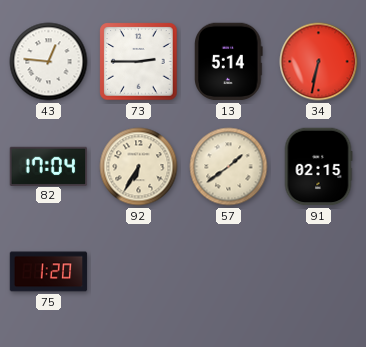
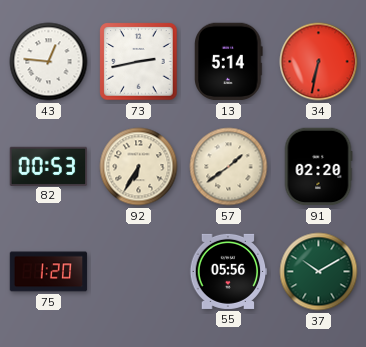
73: 2:45 -> 2:43
82: 17:04 -> 00:53
91: 02:15 -> 02:20
55: none -> 05:56
37: none -> 10:10
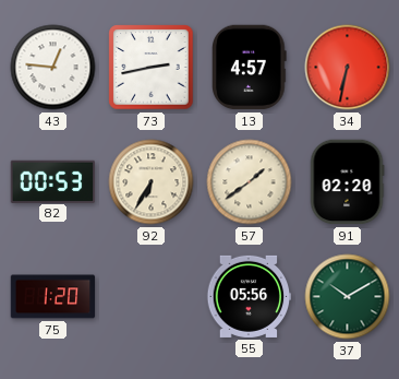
13: 5:14 -> 4:57
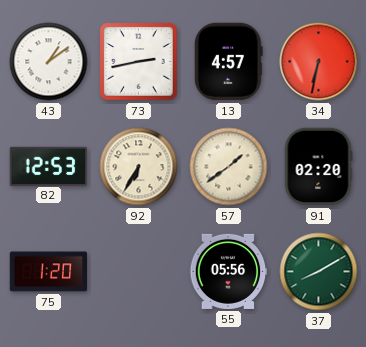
43: 12:46 -> 1:09
82: 00:53 -> 12:53
37: 10:10 -> 8:10
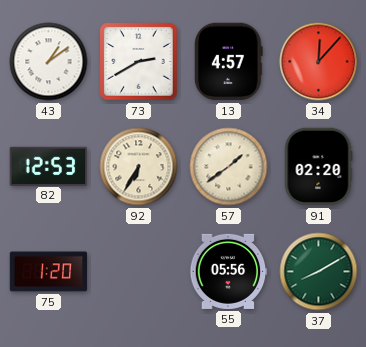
73: 2:43 -> 2:40
34: 6:32 -> 12:07
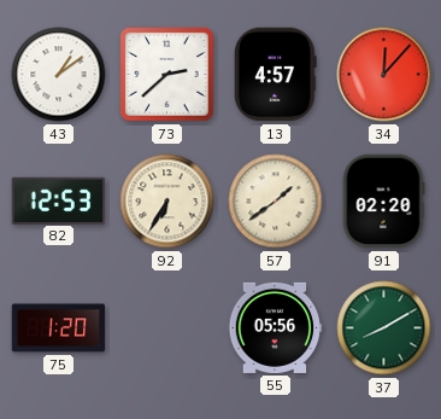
73: 2:40 -> 2:38
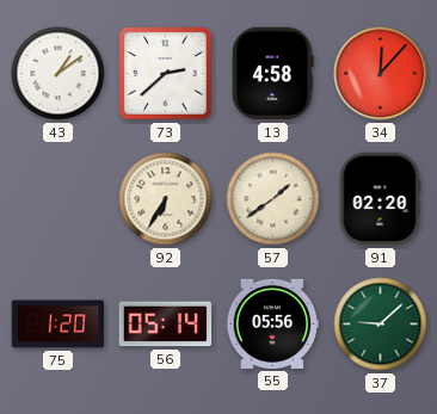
13: 4:57 -> 4:58
82: 12:53 -> none
56: none -> 05:14
37: 8:10 -> 9:08
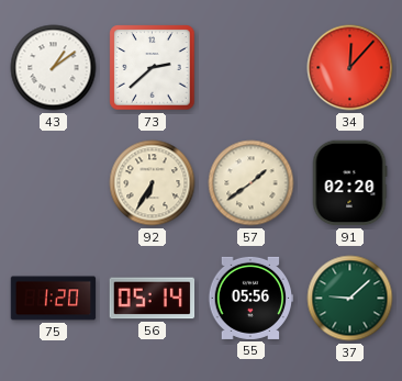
13: 4:58 -> none
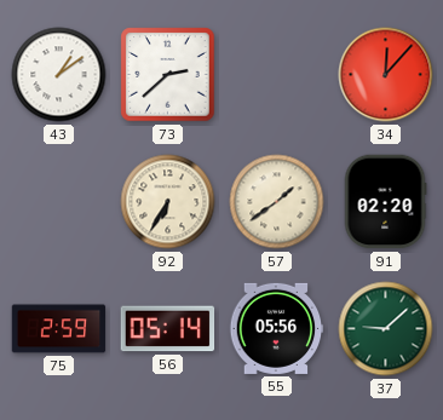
75: 1:20 -> 2:59
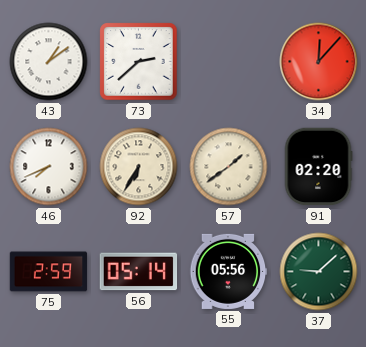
46: none -> 7:41
